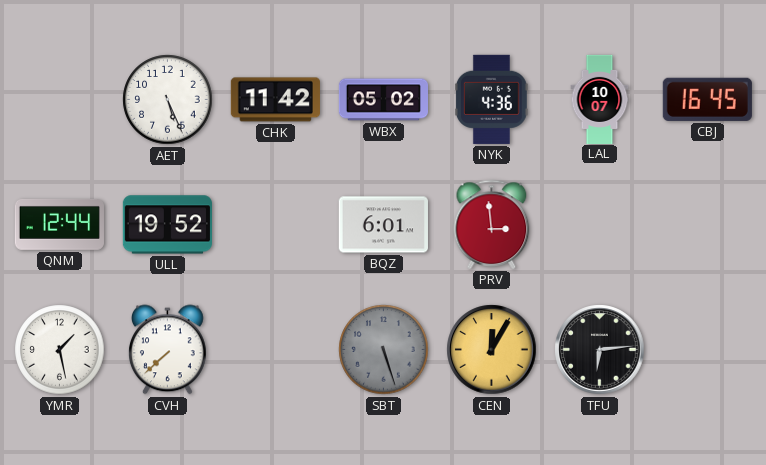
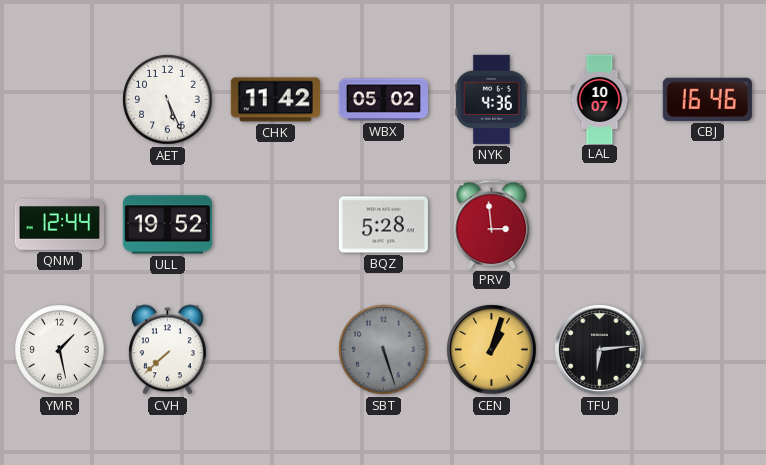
CBJ: 16:45 -> 16:46
BQZ: 6:01 -> 5:28
CEN: 12:05 -> 1:03
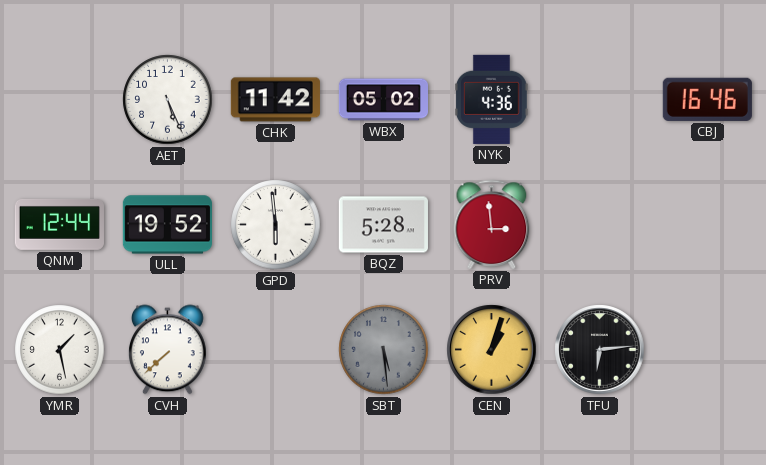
LAL: 10:07 -> none
GPD: none -> 5:59
SBT: 5:27 -> 5:29
